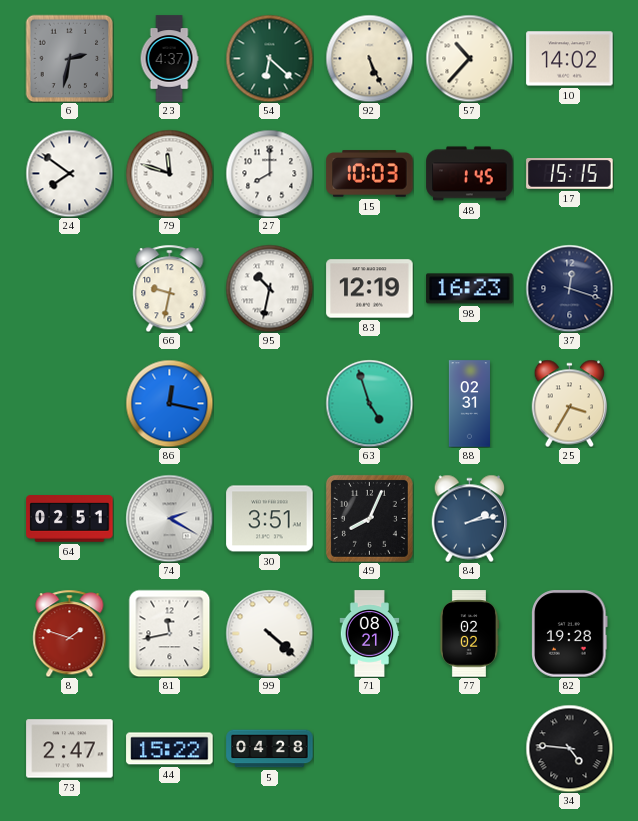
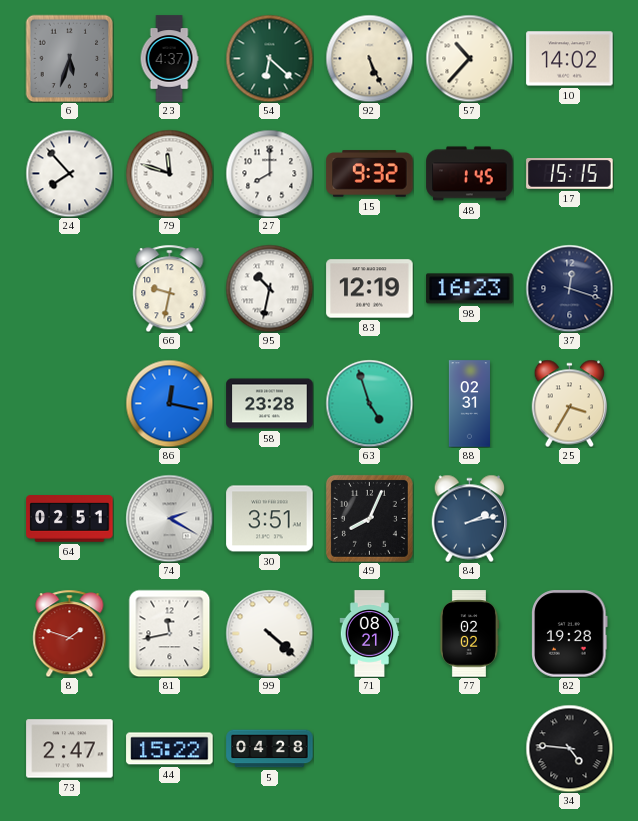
6: 2:32 -> 5:33
24: 7:51 -> 7:53
15: 10:03 -> 9:32
58: none -> 23:28
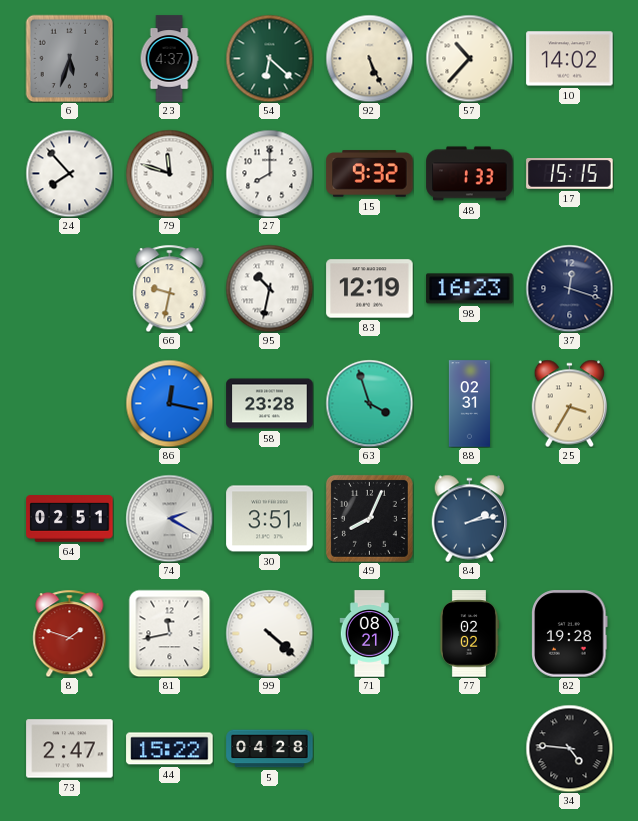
48: 1:45 -> 1:33
63: 4:57 -> 3:57
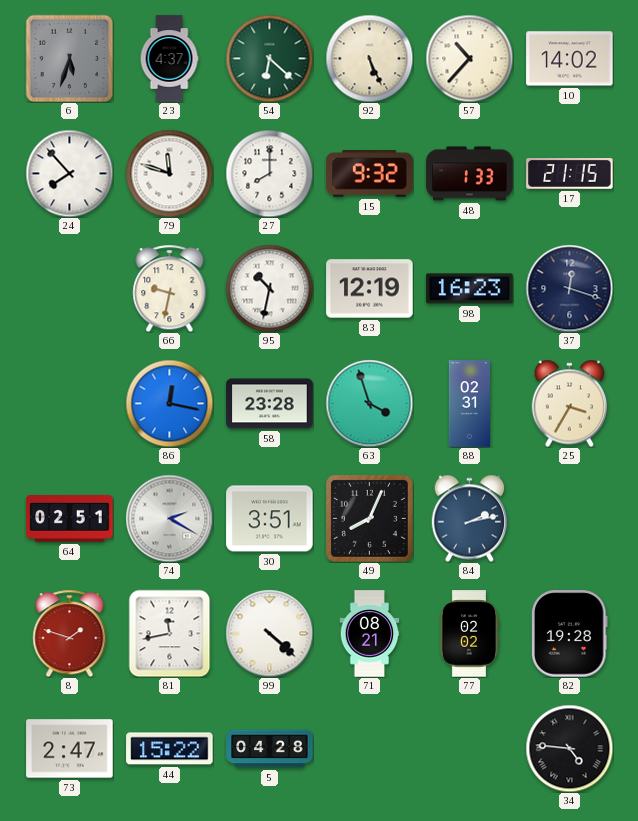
17: 15:15 -> 21:15
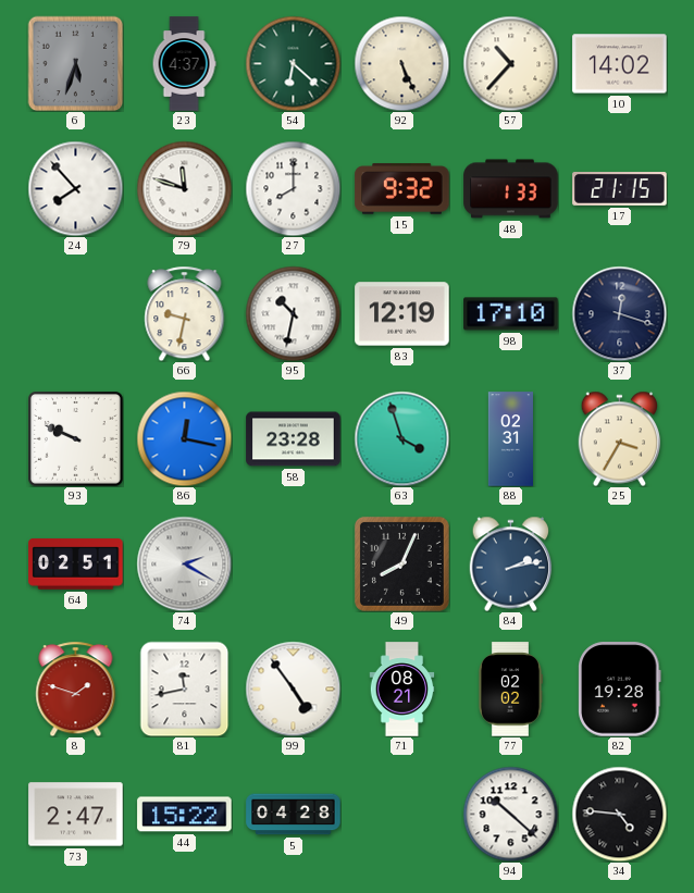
98: 16:23 -> 17:10
93: none -> 9:49
30: 3:51 -> none
99: 4:22 -> 4:54
94: none -> 10:22
